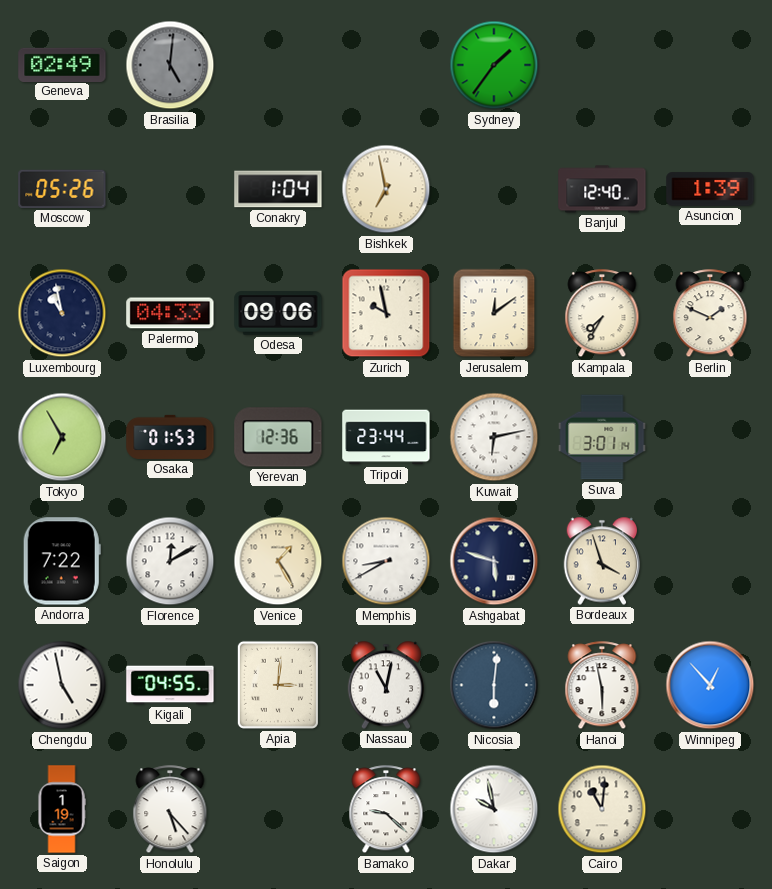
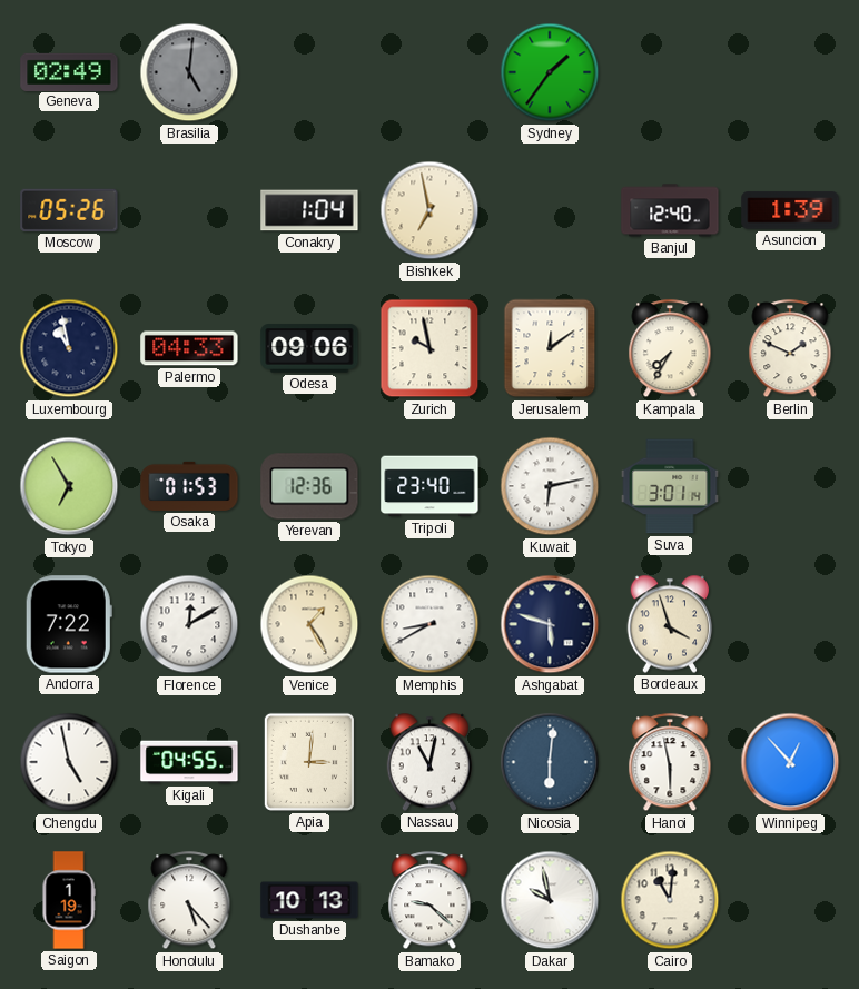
Tripoli: 23:44 -> 23:40
Dushanbe: none -> 10:13
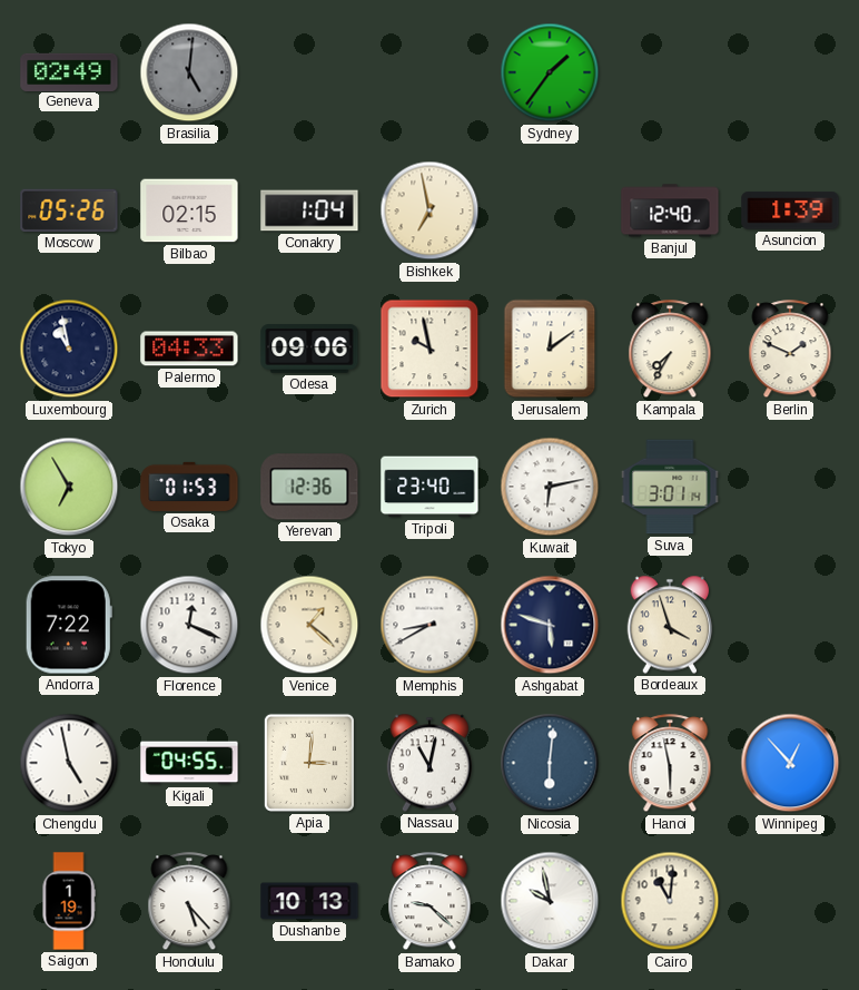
Bilbao: none -> 02:15
Florence: 12:10 -> 12:19
Venice: 1:25 -> 1:22
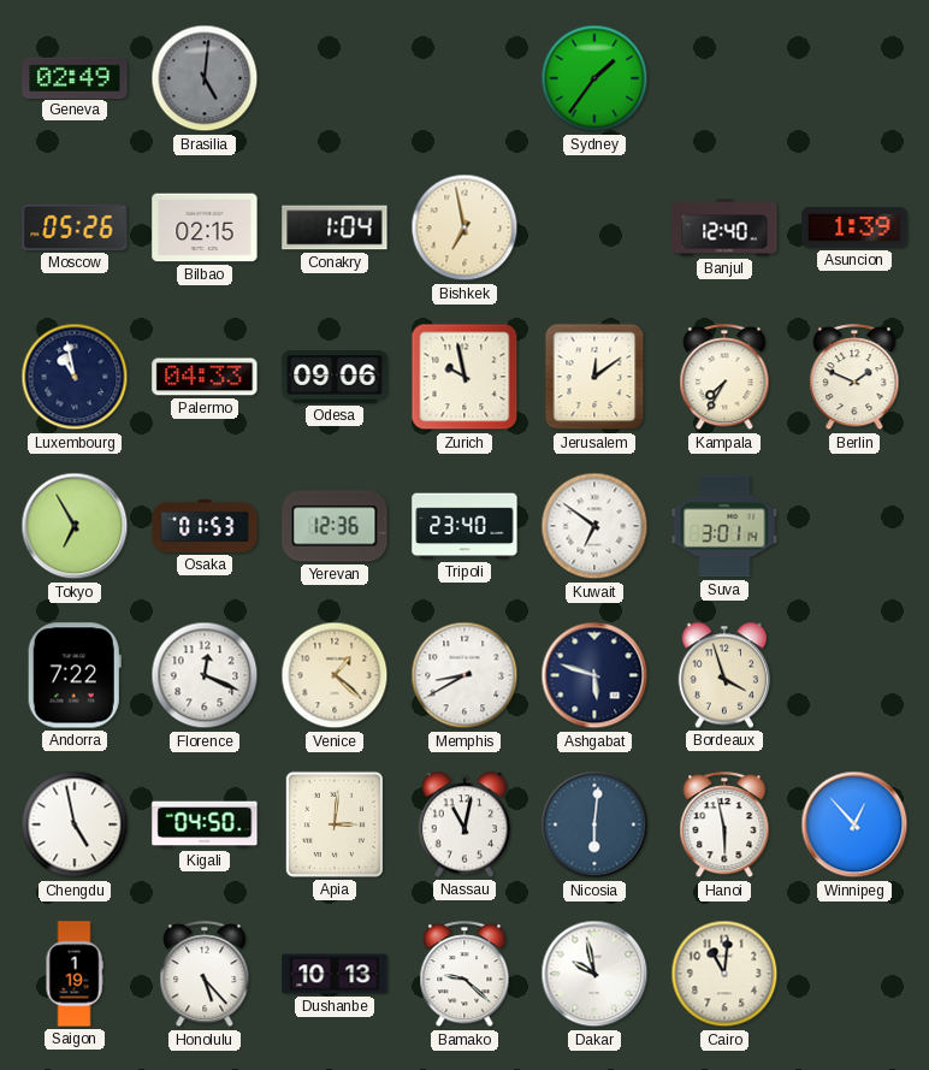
Kuwait: 6:13 -> 6:51
Kigali: 04:55 -> 04:50
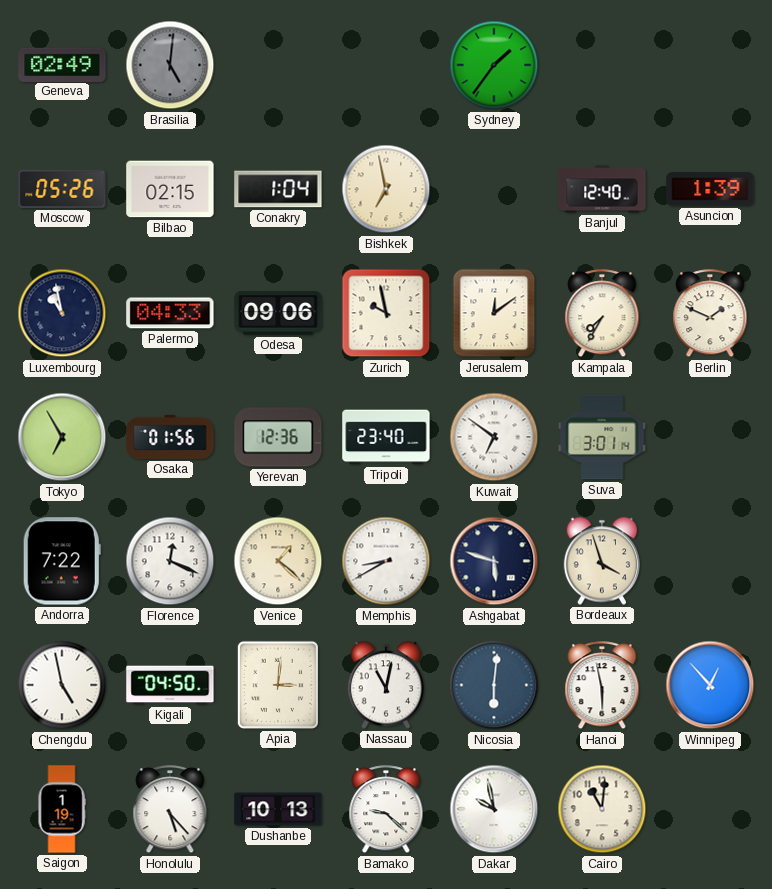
Osaka: 01:53 -> 01:56
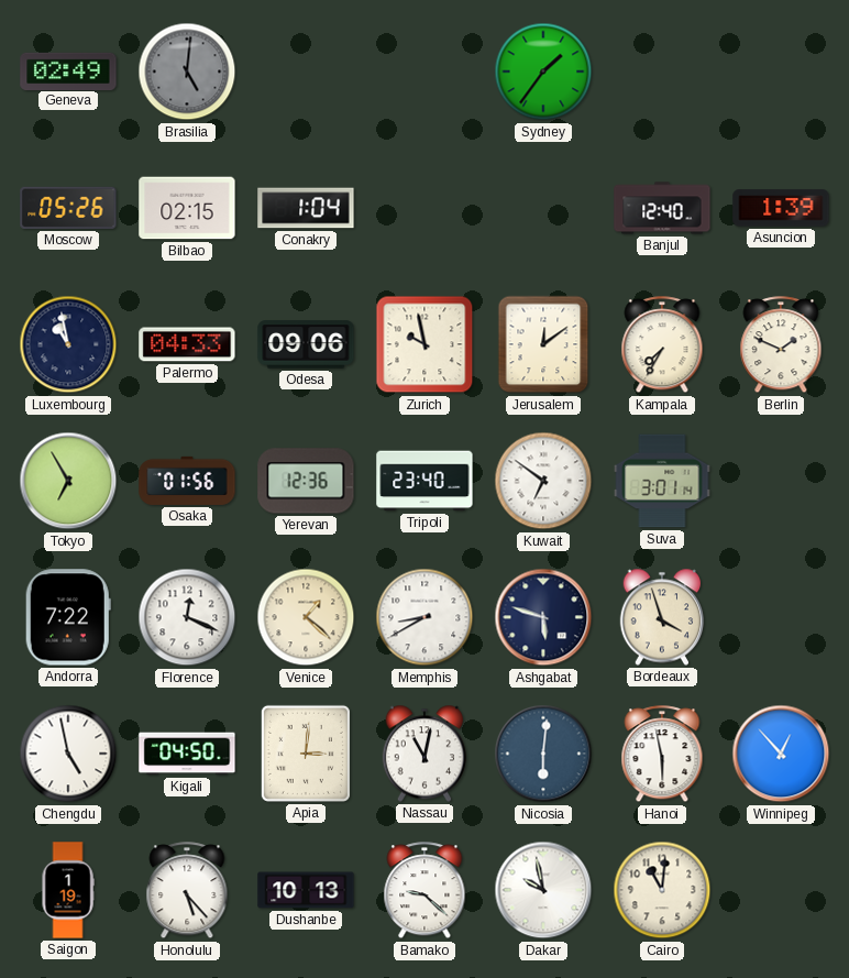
Bishkek: 6:58 -> none
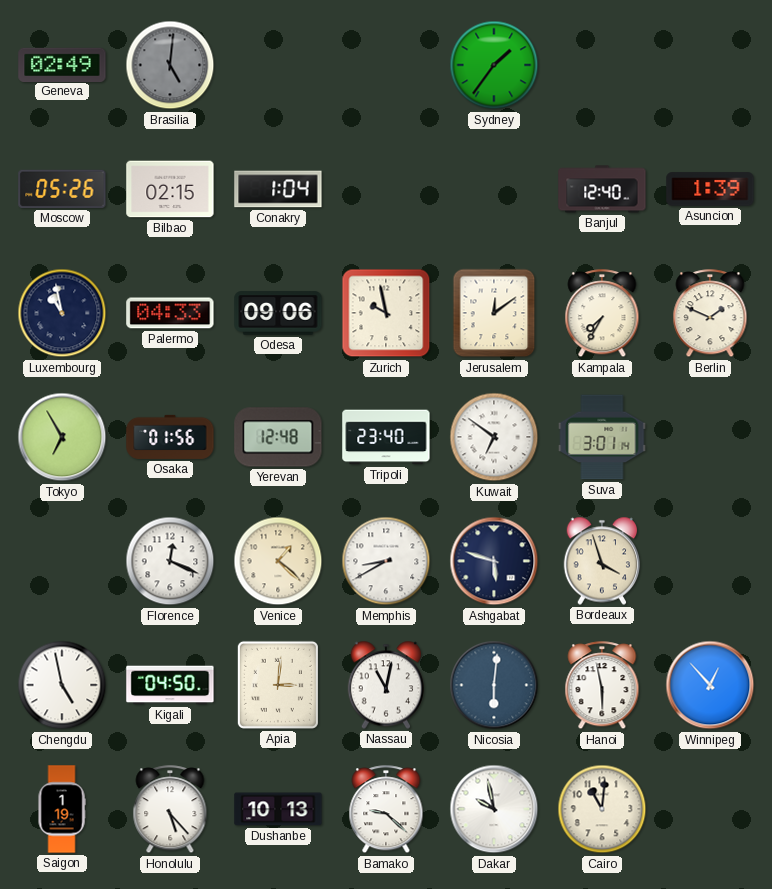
Yerevan: 12:36 -> 12:48
Andorra: 7:22 -> none
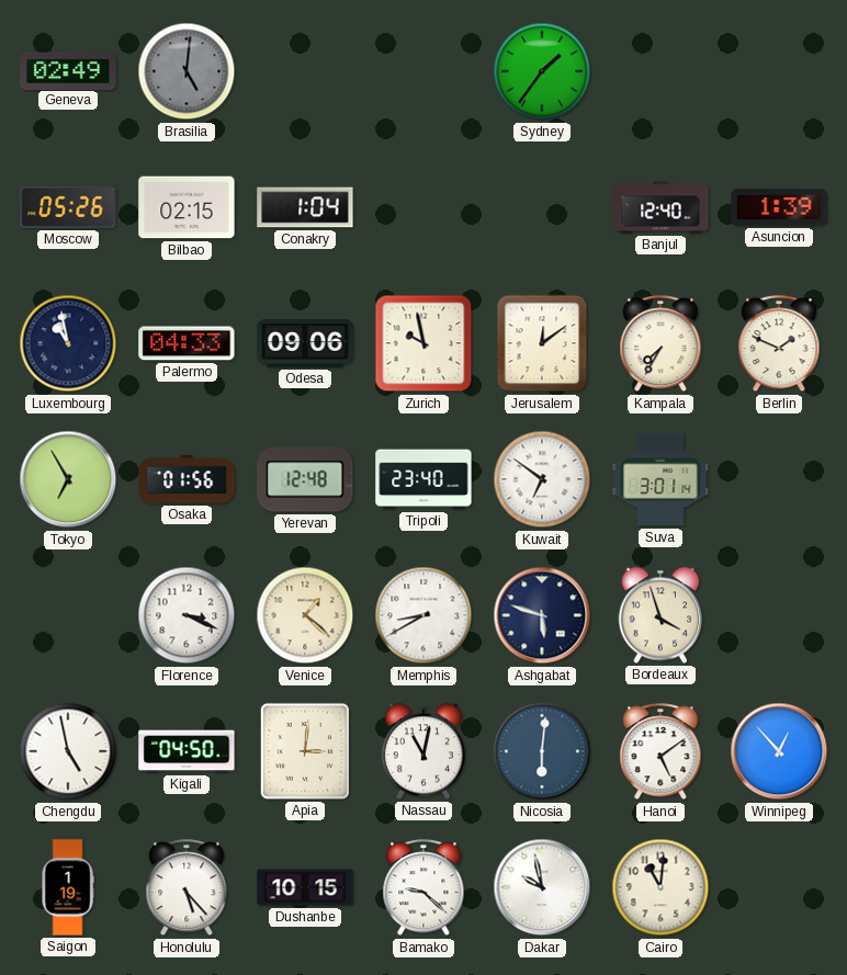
Florence: 12:19 -> 3:19
Hanoi: 5:58 -> 5:09
Dushanbe: 10:13 -> 10:15
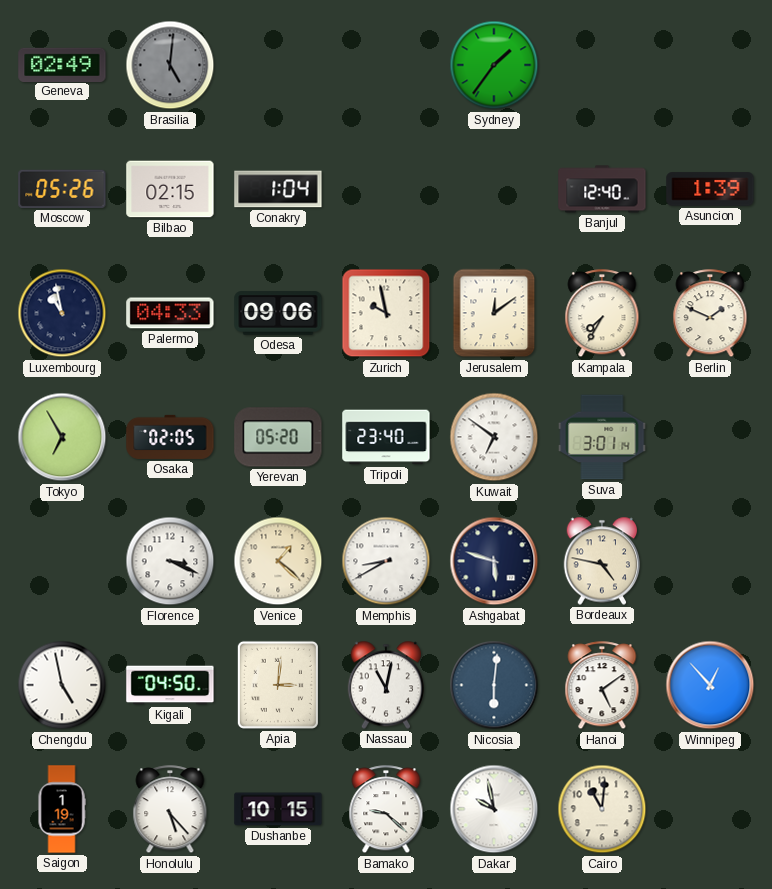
Osaka: 01:56 -> 02:05
Yerevan: 12:48 -> 05:20
Bordeaux: 3:57 -> 4:47
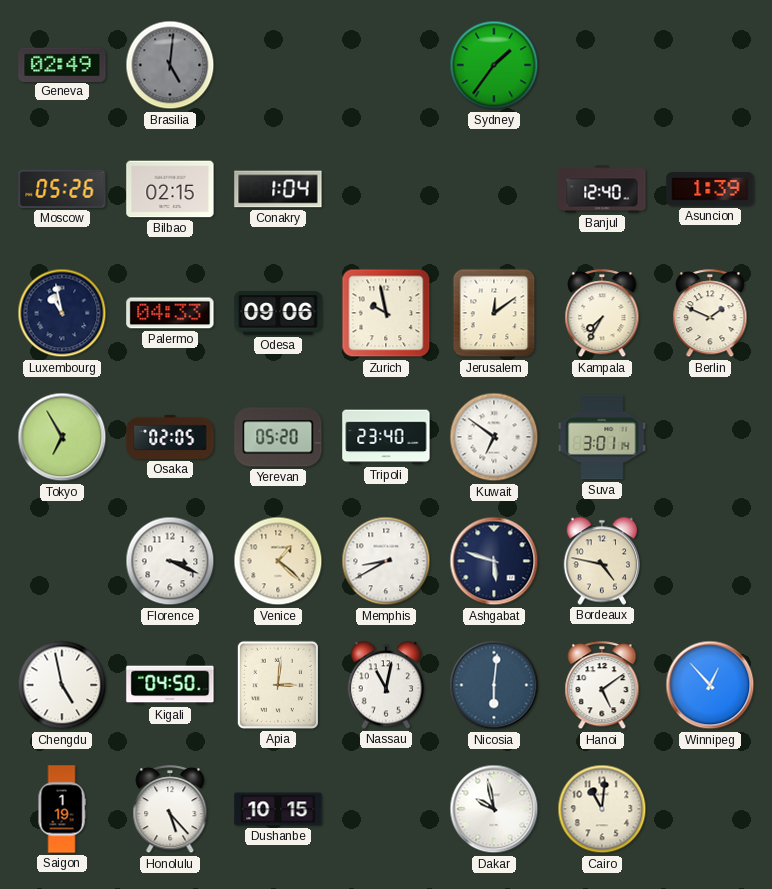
Bamako: 9:22 -> none
